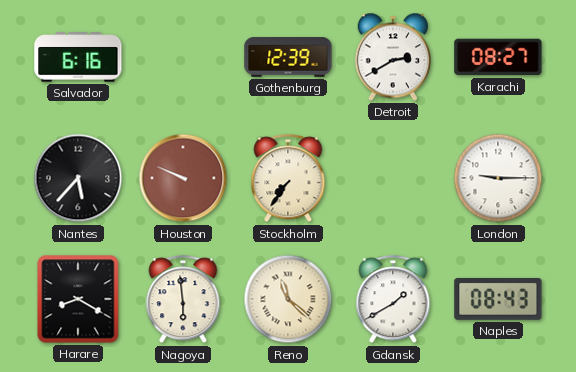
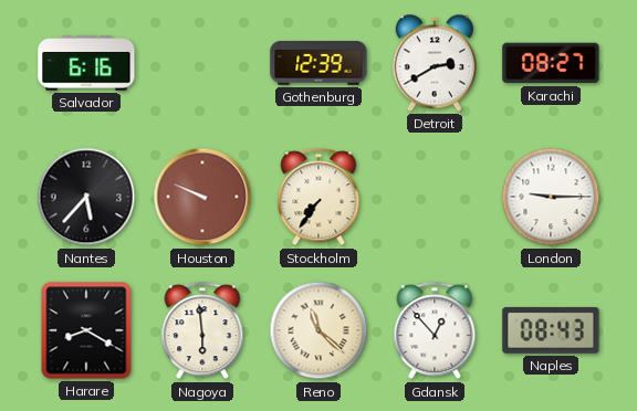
Gdansk: 1:40 -> 12:53
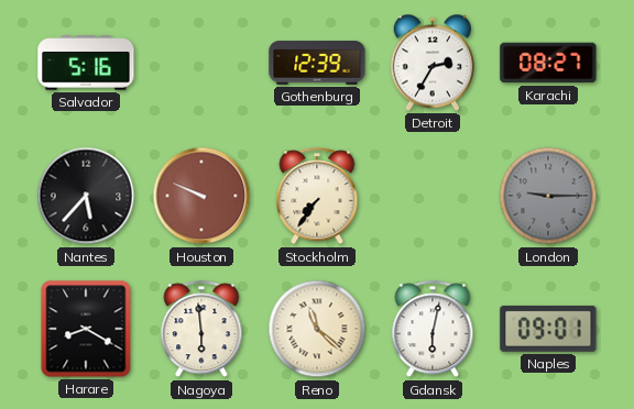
Salvador: 6:16 -> 5:16
Detroit: 2:40 -> 2:35
London dial: white -> grey
Gdansk: 12:53 -> 6:02
Naples: 08:43 -> 09:01
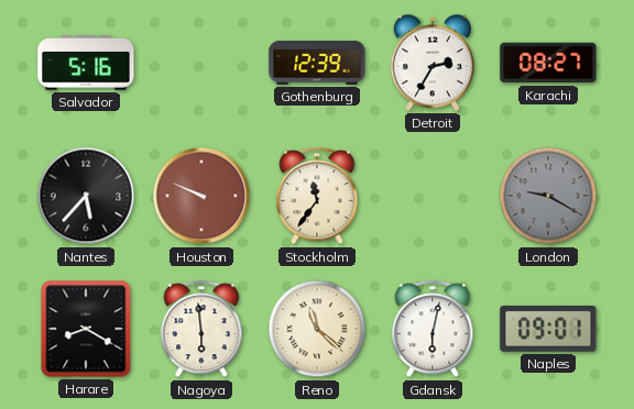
Stockholm: 7:36 -> 11:36
London: 9:15 -> 9:20
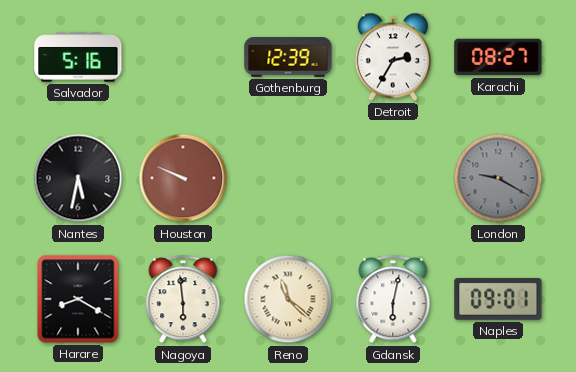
Nantes: 5:37 -> 5:32
Stockholm: 11:36 -> none
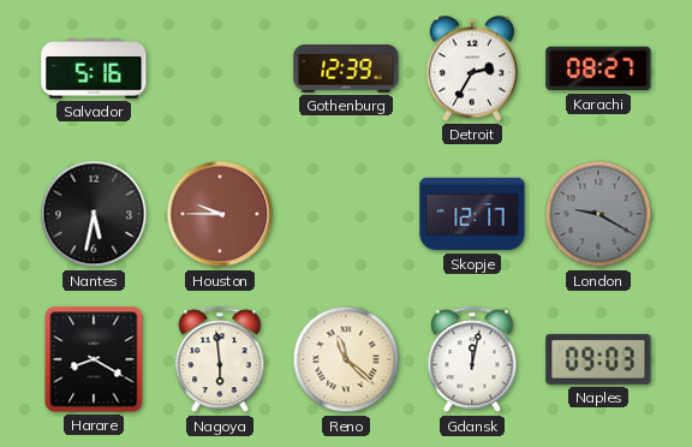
Houston: 9:49 -> 9:45
Skopje: none -> 12:17
Gdansk: 6:02 -> 12:02
Naples: 09:01 -> 09:03
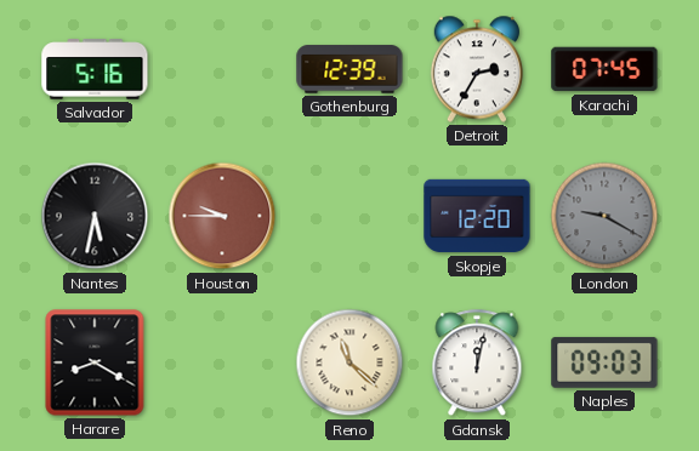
Karachi: 08:27 -> 07:45
Skopje: 12:17 -> 12:20
Nagoya: 5:59 -> none
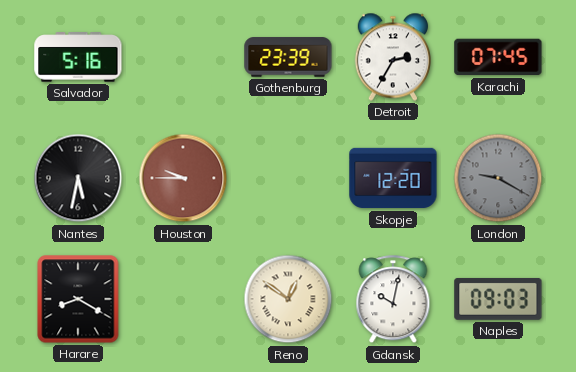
Gothenburg: 12:39 -> 23:39
Reno: 11:22 -> 12:51
Gdansk: 12:02 -> 10:02
